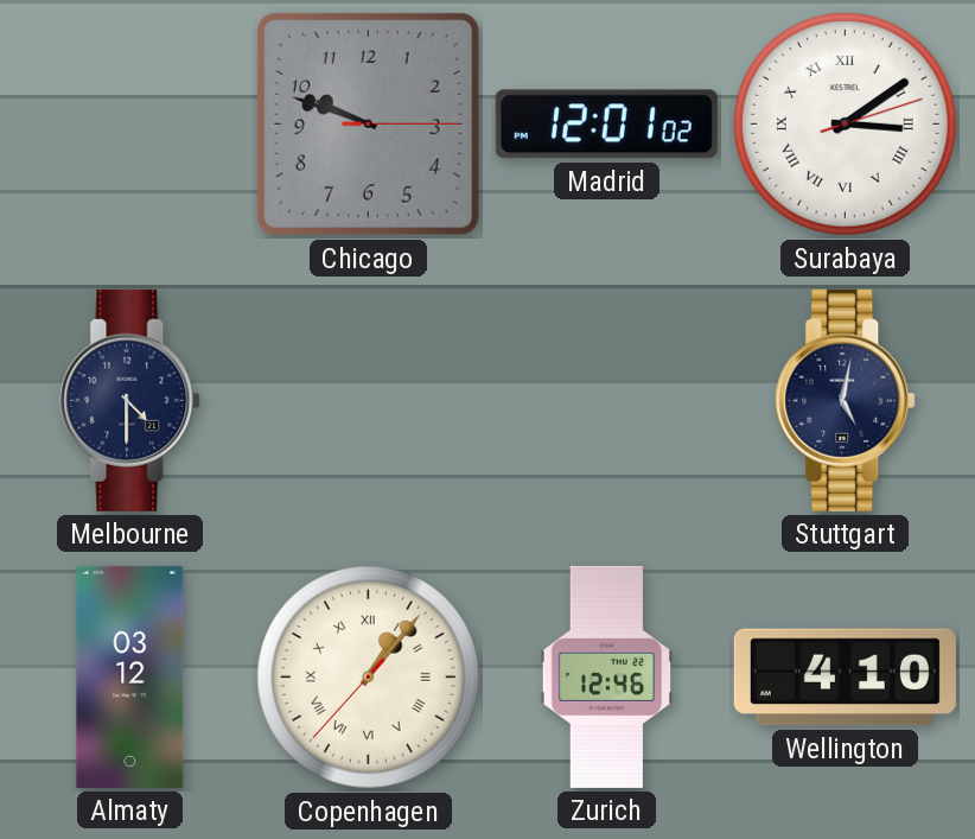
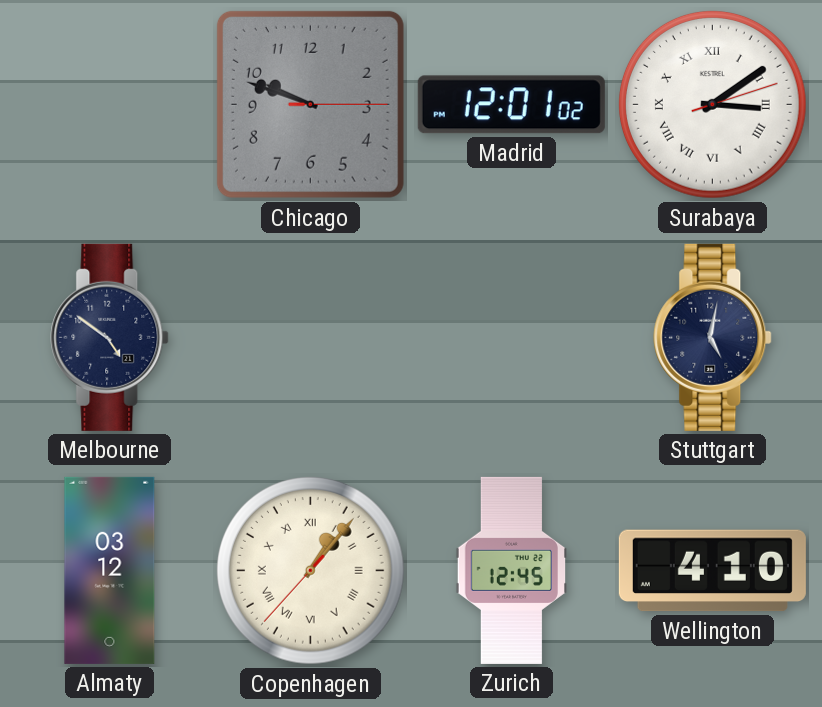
Melbourne: 4:30 -> 4:51
Zurich: 12:46 -> 12:45
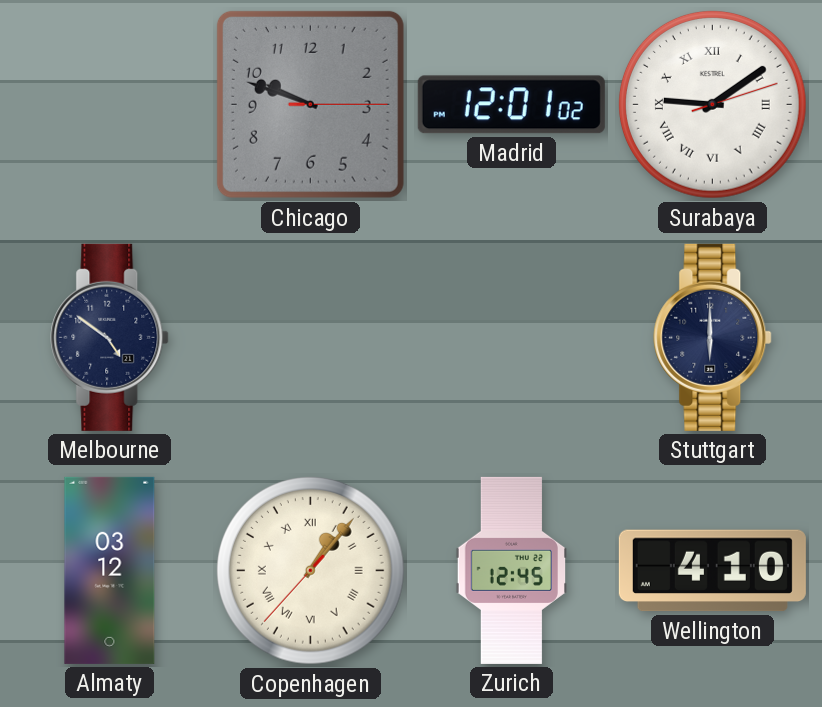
Surabaya: 3:09 -> 9:09
Stuttgart: 5:02 -> 6:00
